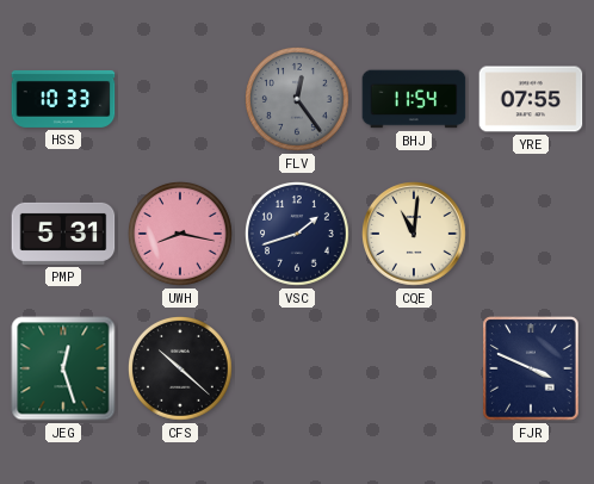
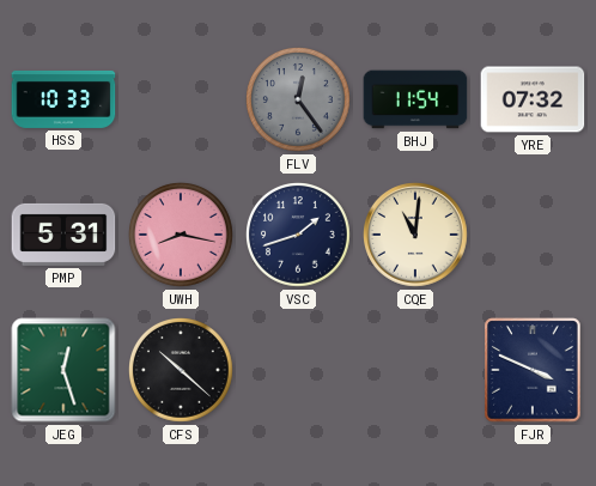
YRE: 07:55 -> 07:32
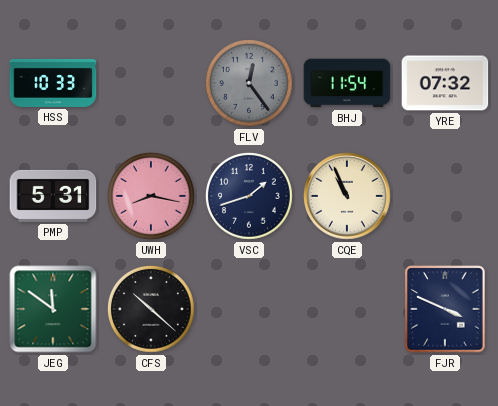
CQE: 11:01 -> 10:56
JEG: 12:27 -> 11:51
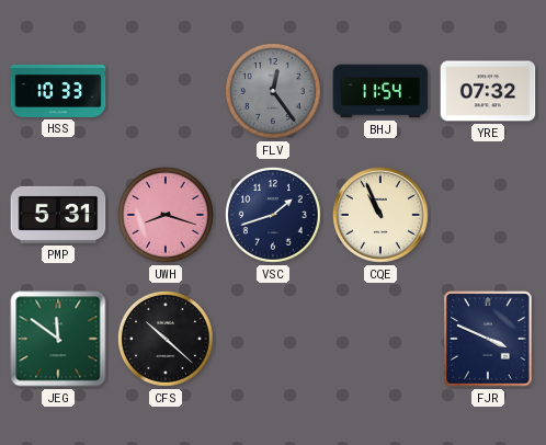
UWH: 8:17 -> 8:18
